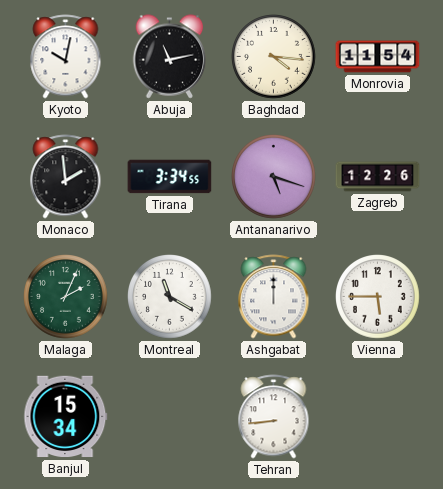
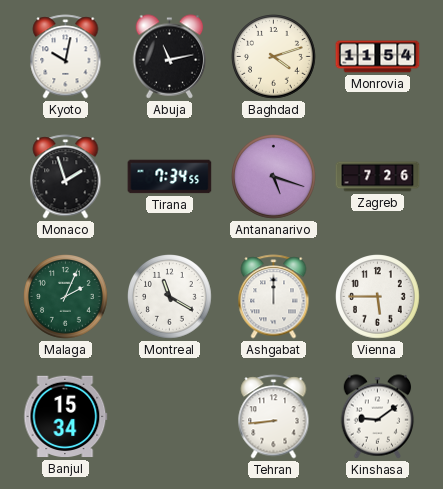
Baghdad: 4:16 -> 4:12
Monaco: 1:59 -> 1:57
Tirana: 3:34 -> 7:34
Zagreb: 12:26 -> 7:26
Kinshasa: none -> 9:09
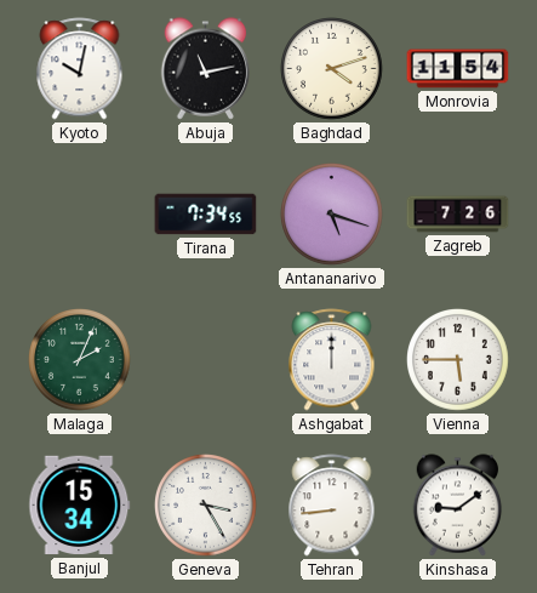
Monaco: 1:57 -> none
Montreal: 11:20 -> none
Geneva: none -> 3:25
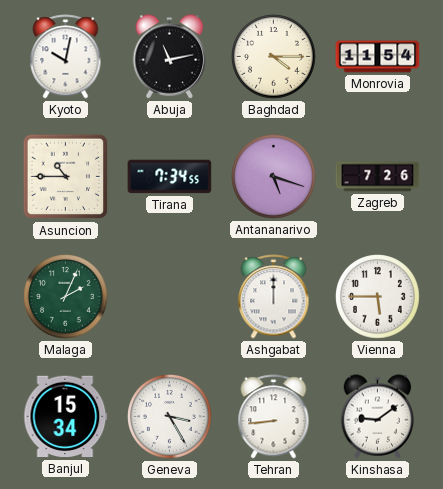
Baghdad: 4:12 -> 4:15
Asuncion: none -> 10:45
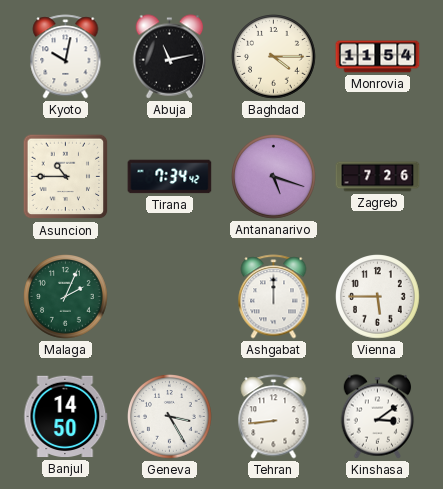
Tirana: 7:34:55 -> 7:34:42
Banjul: 15:34 -> 14:50
Kinshasa: 9:09 -> 3:09
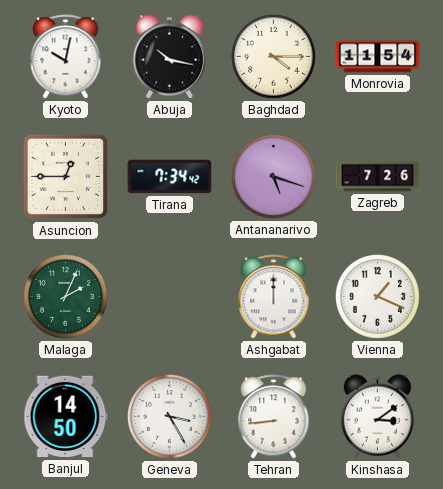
Abuja: 11:13 -> 10:17
Asuncion: 10:45 -> 12:45
Vienna: 5:45 -> 1:19
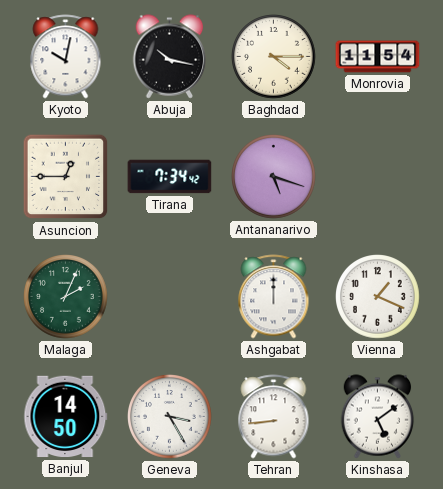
Zagreb: 7:26 -> none
Kinshasa: 3:09 -> 5:09
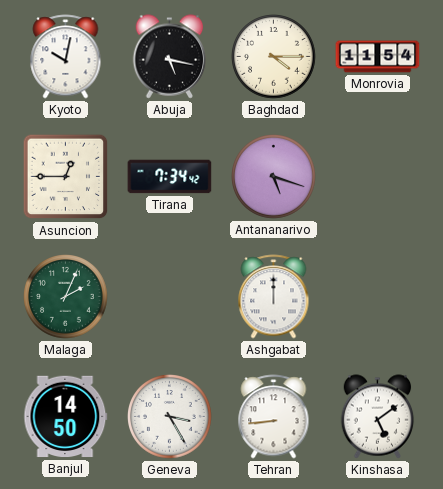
Abuja: 10:17 -> 5:17
Vienna: 1:19 -> none
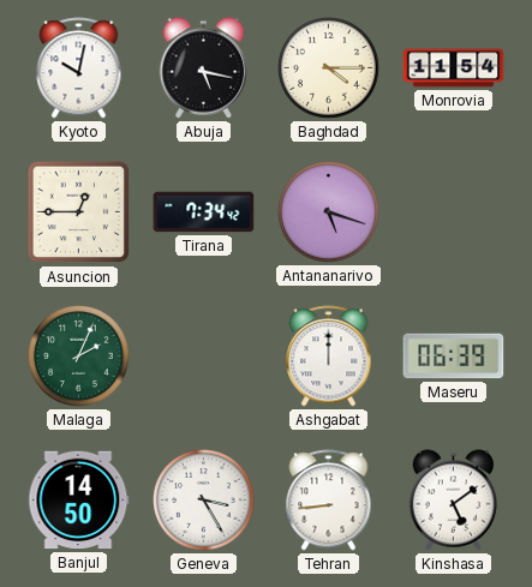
Maseru: none -> 06:39
